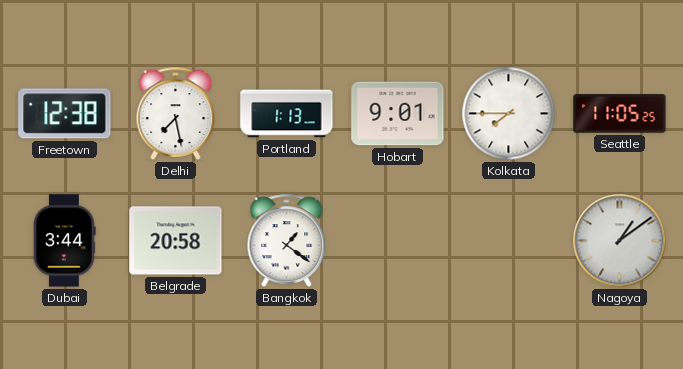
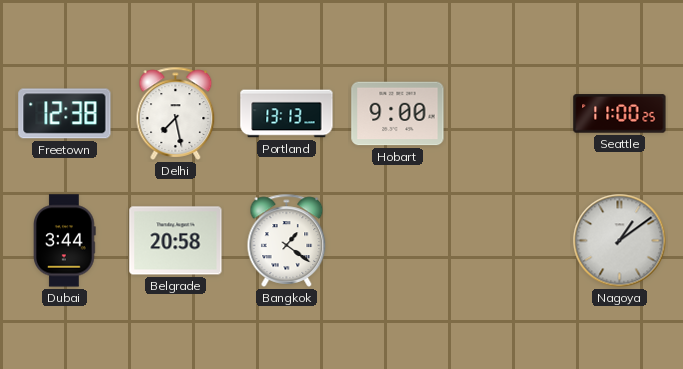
Portland: 1:13 -> 13:13
Hobart: 9:01 -> 9:00
Kolkata: 7:45 -> none
Seattle: 11:05 -> 11:00
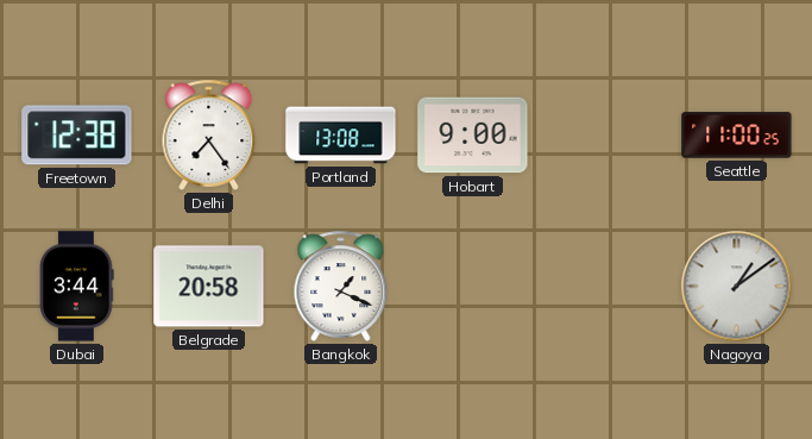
Delhi: 7:28 -> 7:24
Portland: 13:13 -> 13:08
Bangkok: 1:21 -> 1:19
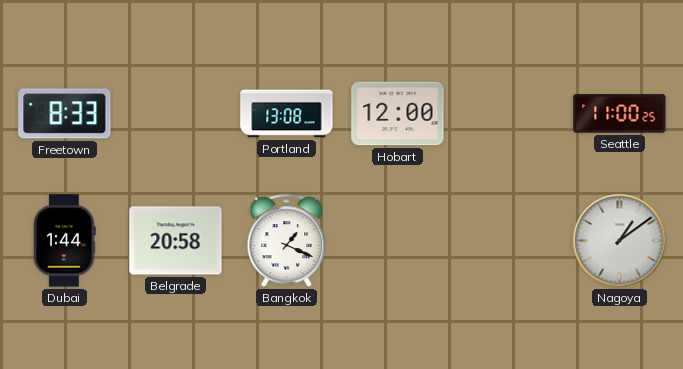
Freetown: 12:38 -> 8:33
Delhi: 7:24 -> none
Hobart: 9:00 -> 12:00
Dubai: 3:44 -> 1:44
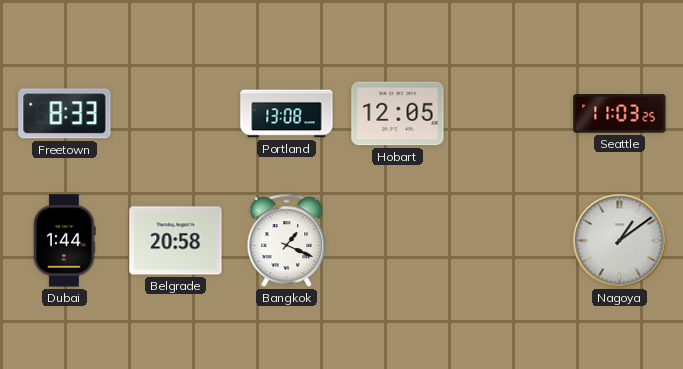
Hobart: 12:00 -> 12:05
Seattle: 11:00 -> 11:03
